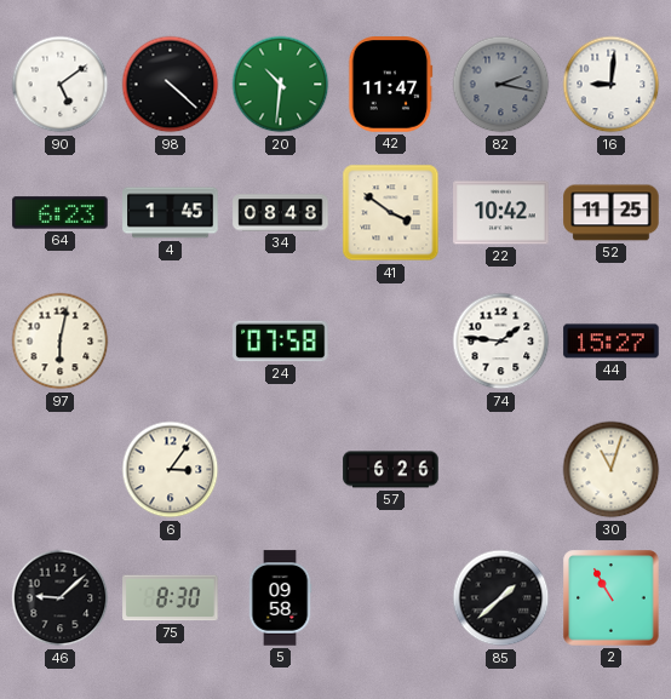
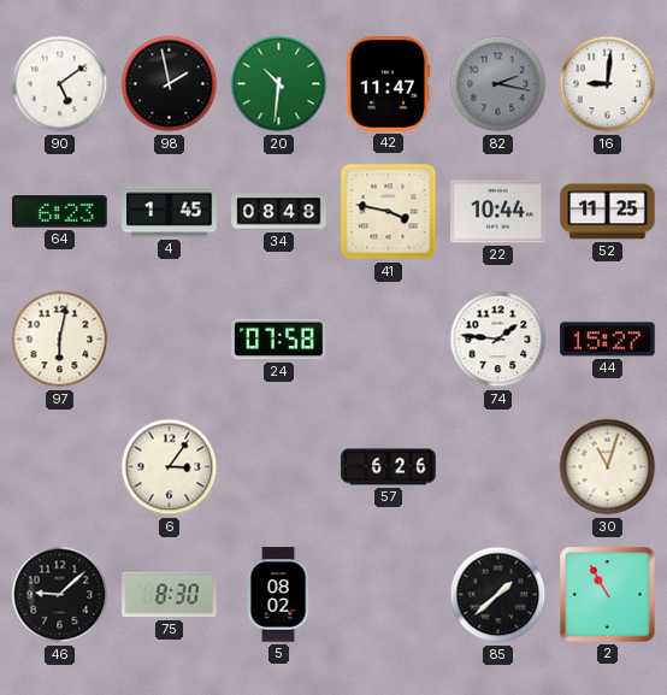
98: 4:22 -> 1:58
41: 3:51 -> 3:47
22: 10:42 -> 10:44
5: 09:58 -> 08:02
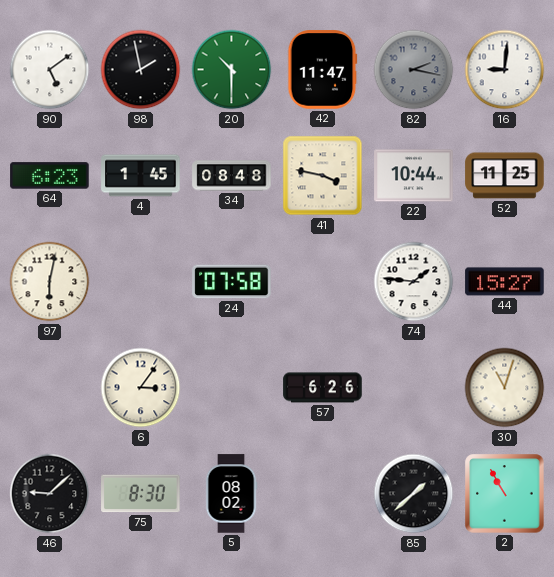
20: 10:31 -> 10:30
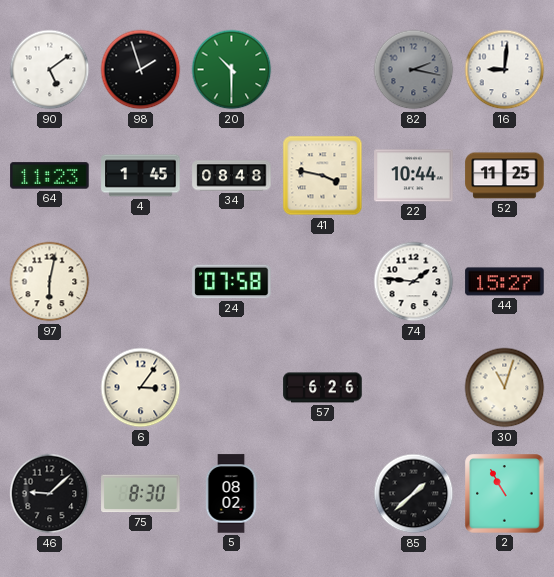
98: 1:58 -> 1:57
42: 11:47 -> none
64: 6:23 -> 11:23
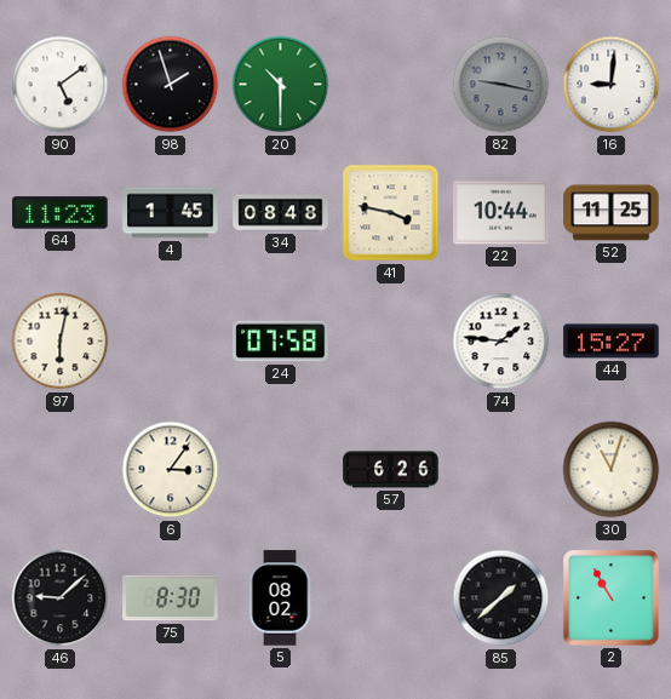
82: 2:17 -> 9:17
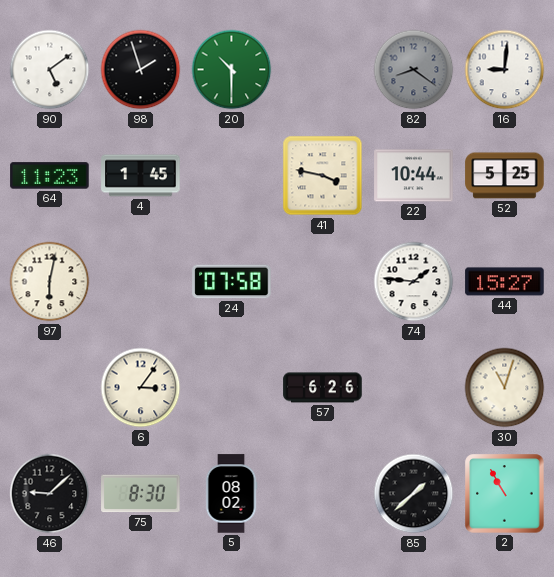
82: 9:17 -> 8:21
34: 08:48 -> none
52: 11:25 -> 5:25
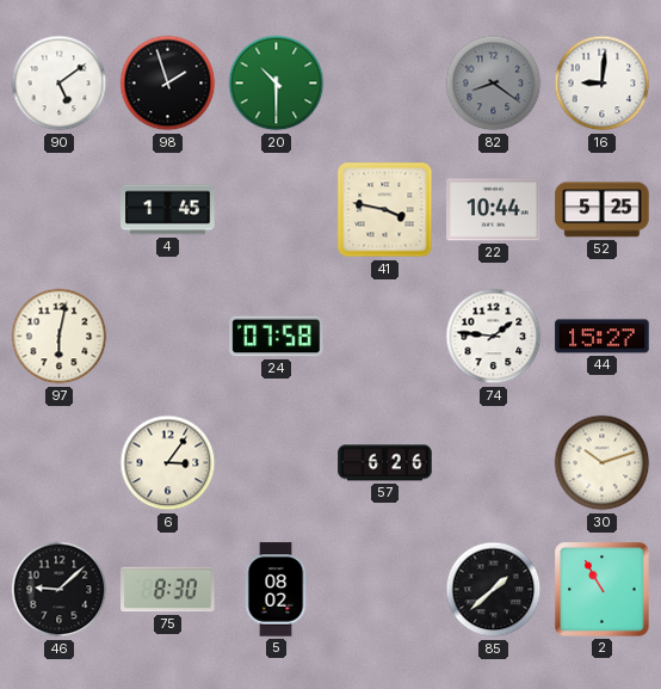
64: 11:23 -> none
30: 11:03 -> 10:12
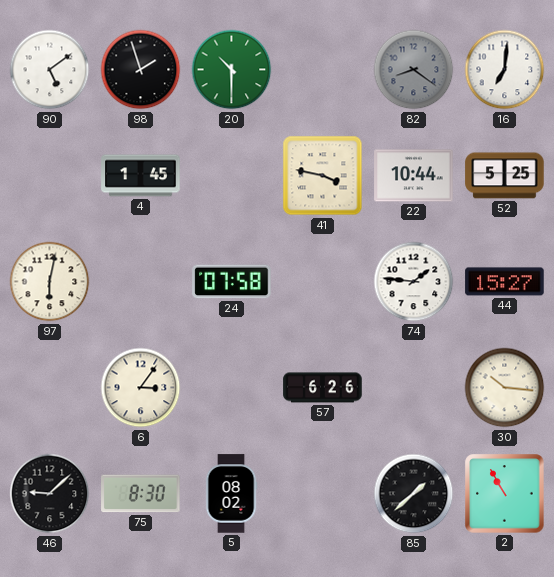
16: 9:01 -> 7:01
30: 10:12 -> 10:16
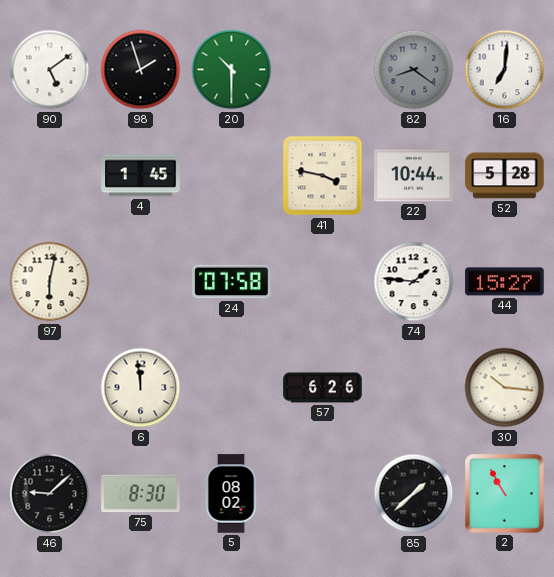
52: 5:25 -> 5:28
6: 3:06 -> 11:59
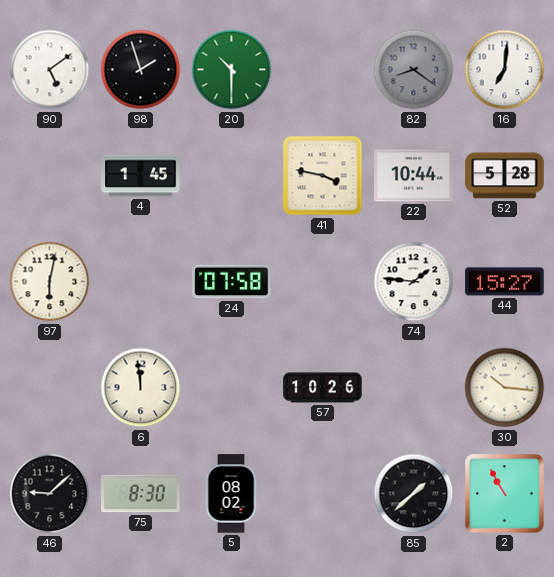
57: 6:26 -> 10:26
